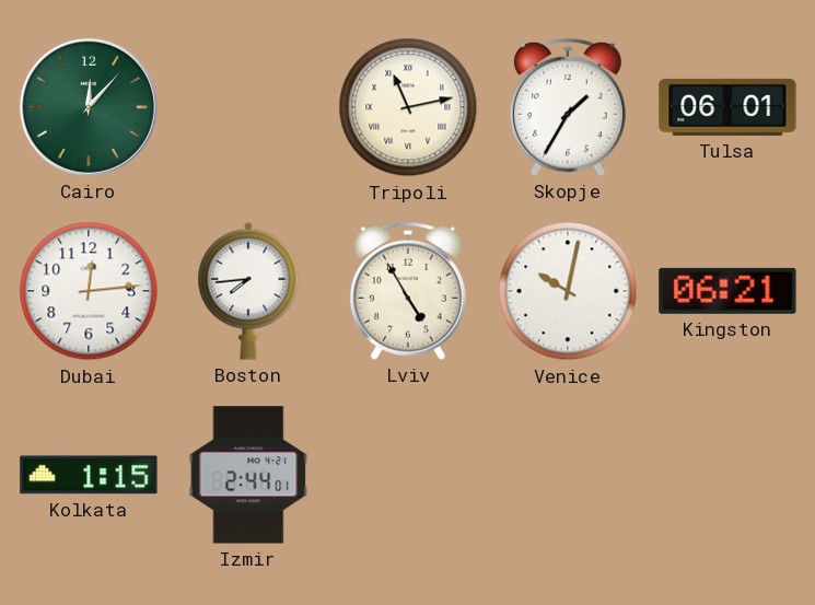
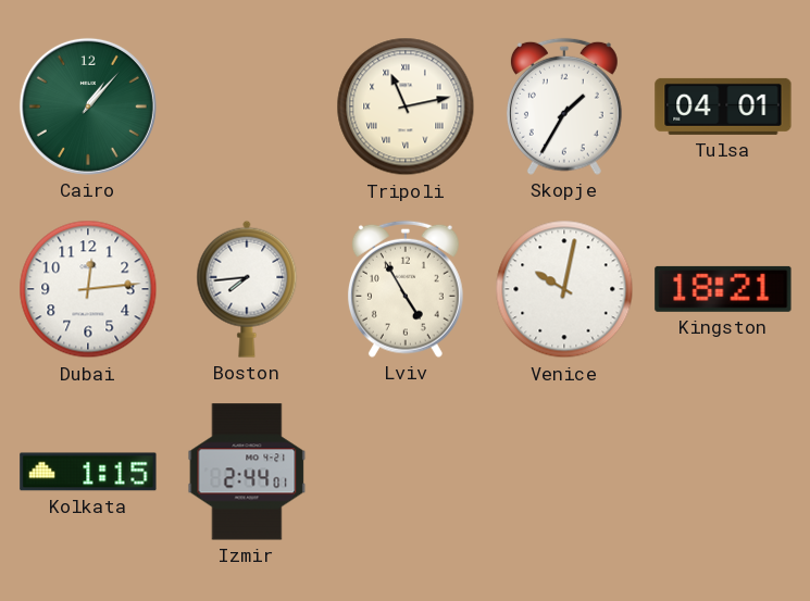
Cairo: 12:07 -> 1:07
Tulsa: 06:01 -> 04:01
Kingston: 06:21 -> 18:21
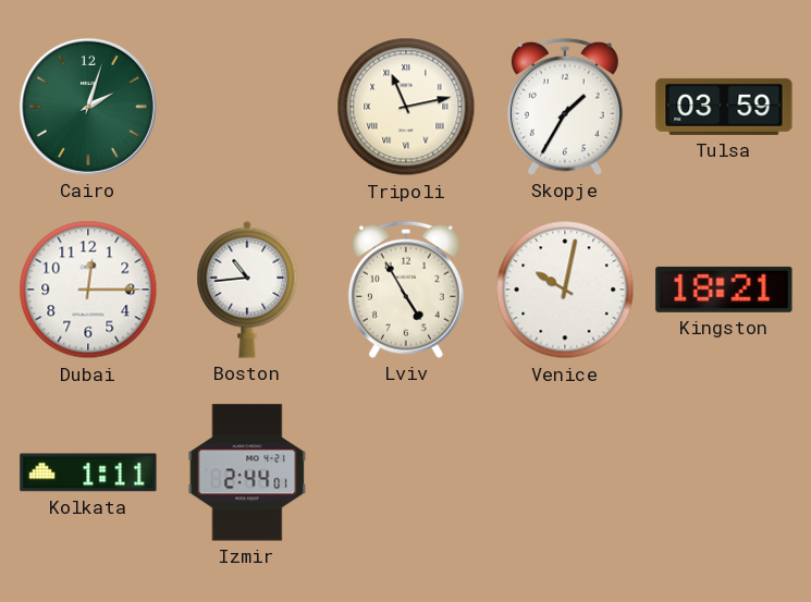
Cairo: 1:07 -> 2:03
Tulsa: 04:01 -> 03:59
Dubai: 12:14 -> 12:15
Boston: 7:44 -> 10:44
Kolkata: 1:15 -> 1:11
